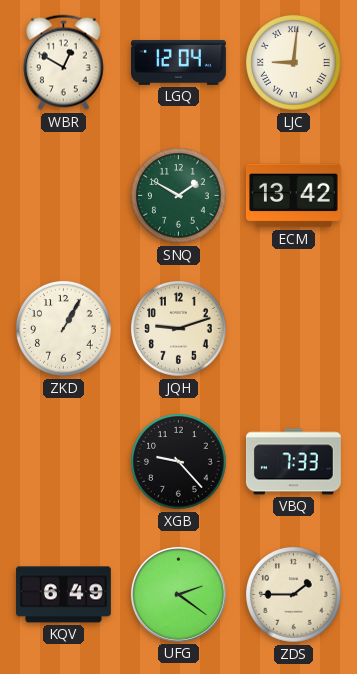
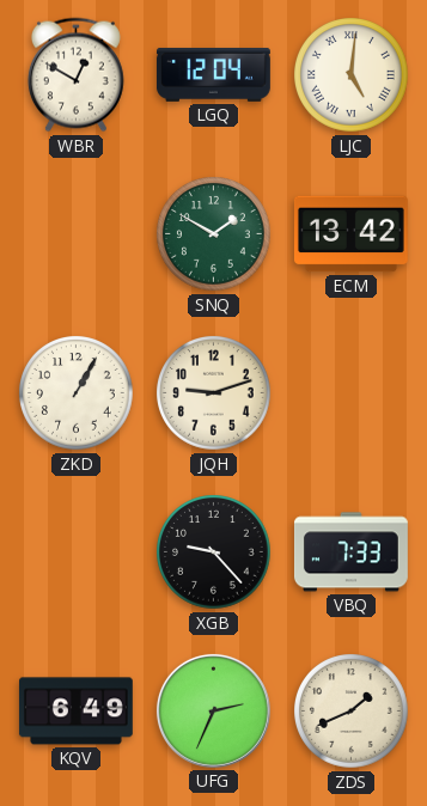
LJC: 9:01 -> 5:01
UFG: 2:21 -> 2:34
ZDS: 1:45 -> 1:41
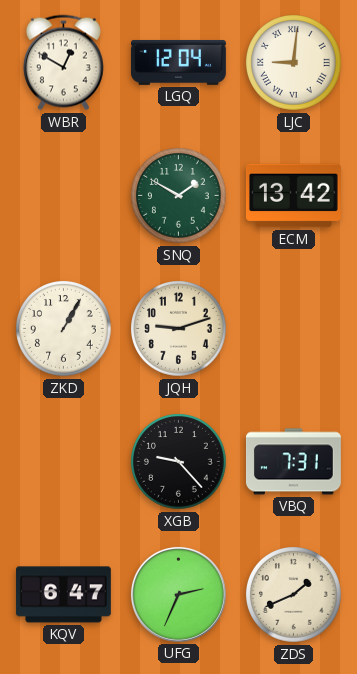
LJC: 5:01 -> 9:01
VBQ: 7:33 -> 7:31
KQV: 6:49 -> 6:47
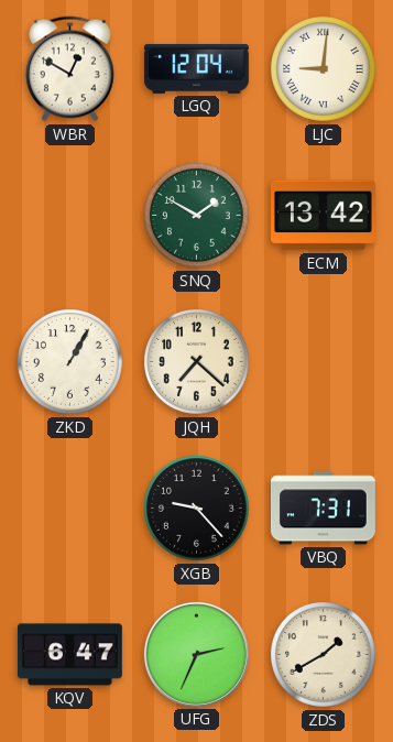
JQH: 9:12 -> 7:22
ZDS: 1:41 -> 1:40
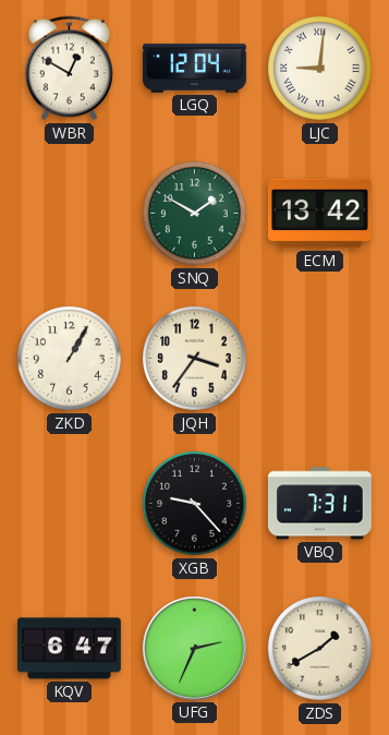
JQH: 7:22 -> 3:36
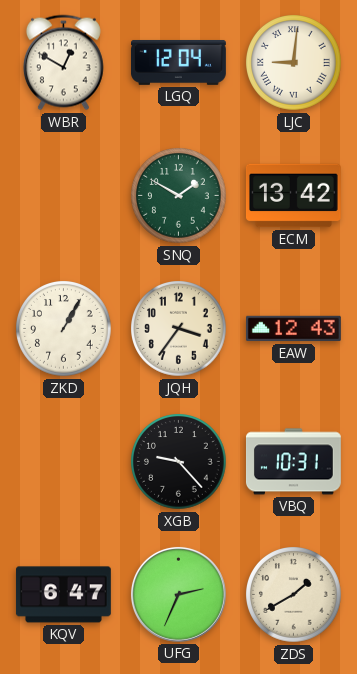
EAW: none -> 12:43
VBQ: 7:31 -> 10:31
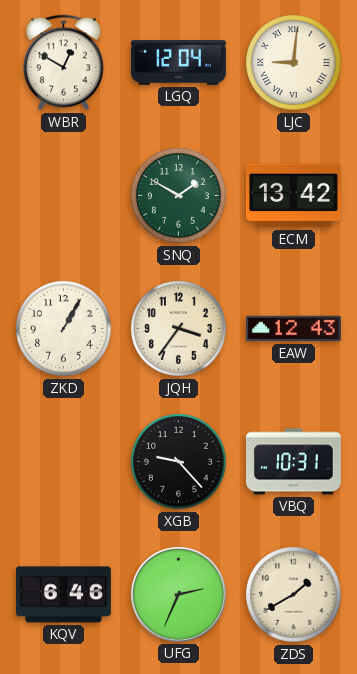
KQV: 6:47 -> 6:46
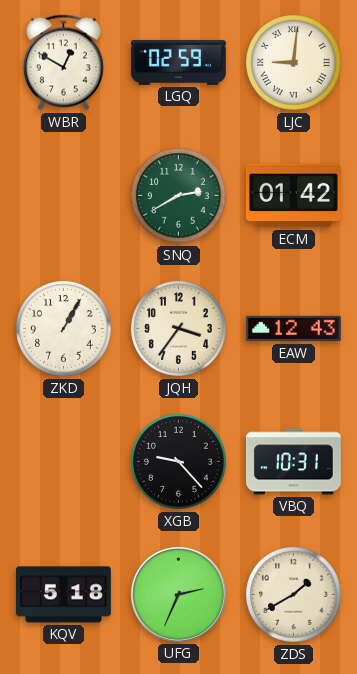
LGQ: 12:04 -> 02:59
SNQ: 1:50 -> 2:40
ECM: 13:42 -> 01:42
KQV: 6:46 -> 5:18
